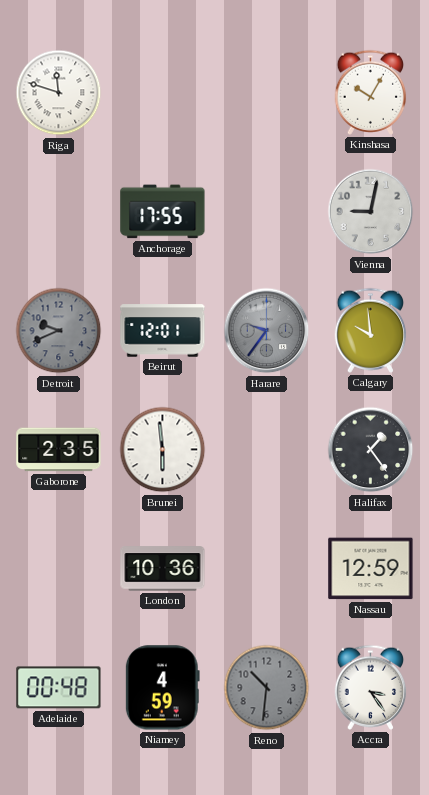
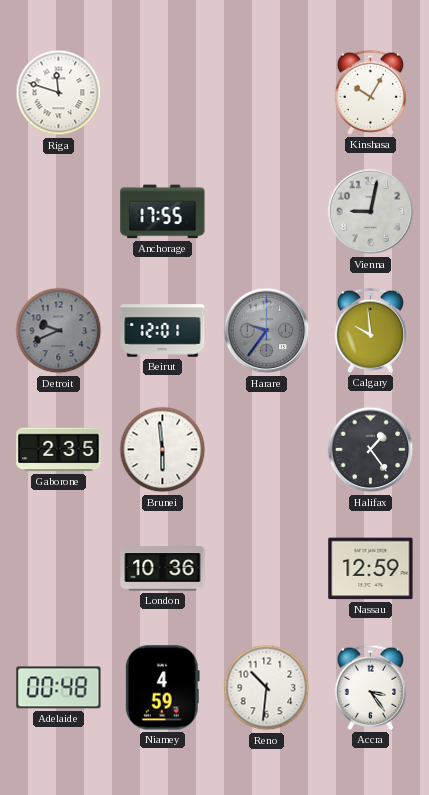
Reno dial: grey -> white
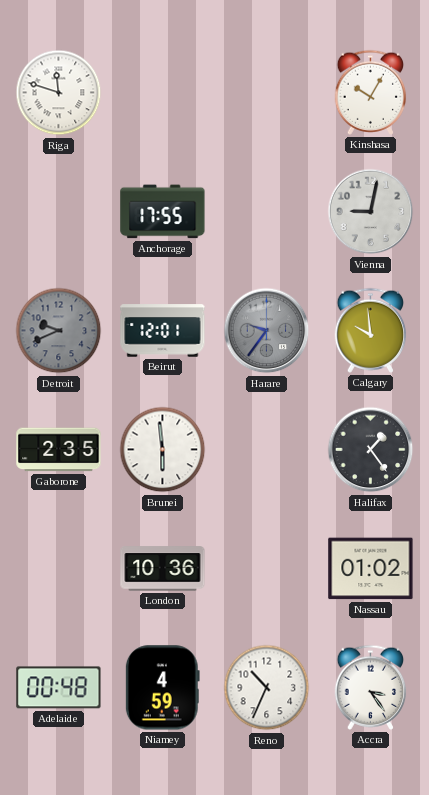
Nassau: 12:59 -> 01:02
Reno: 10:31 -> 10:34
